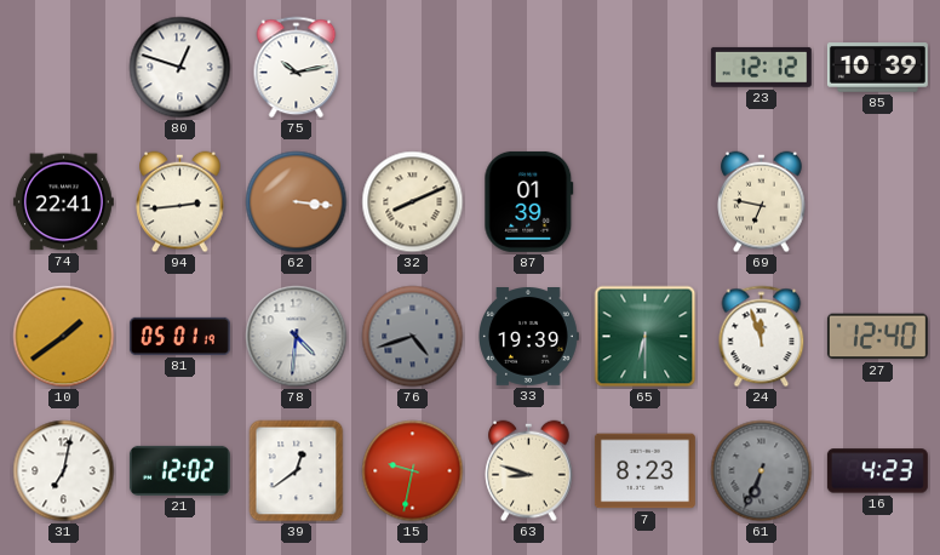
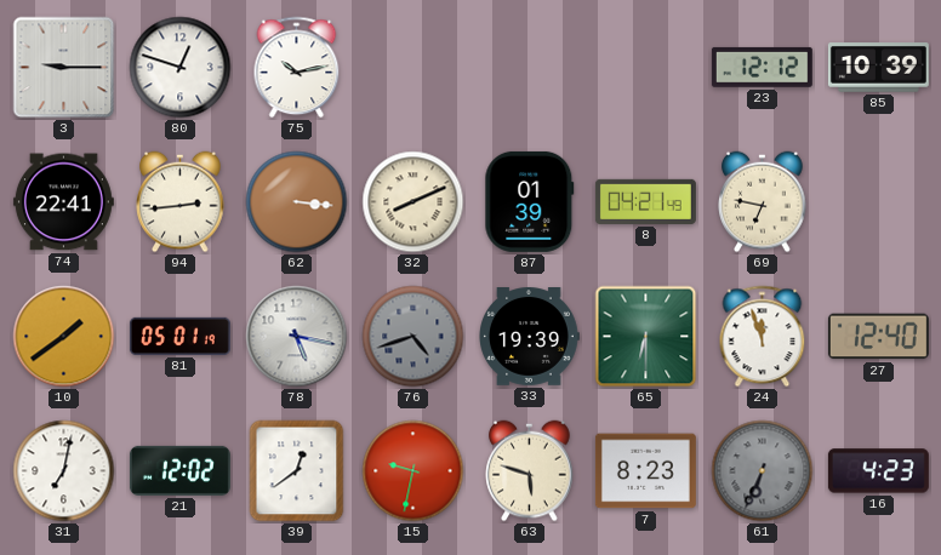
3: none -> 9:15
8: none -> 04:21
78: 4:31 -> 5:17
63: 8:48 -> 5:48
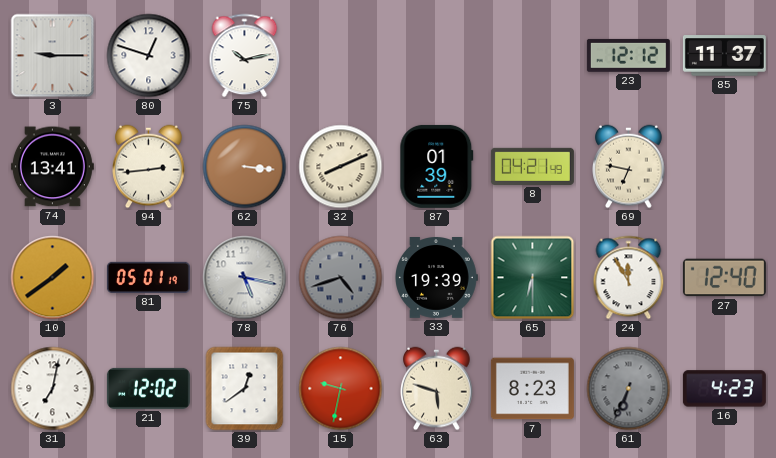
85: 10:39 -> 11:37
74: 22:41 -> 13:41
24: 11:57 -> 11:55
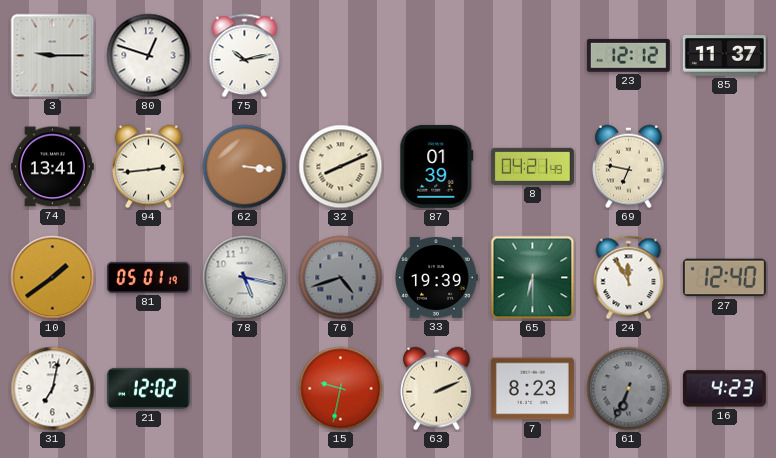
39: 12:39 -> none
63: 5:48 -> 2:11
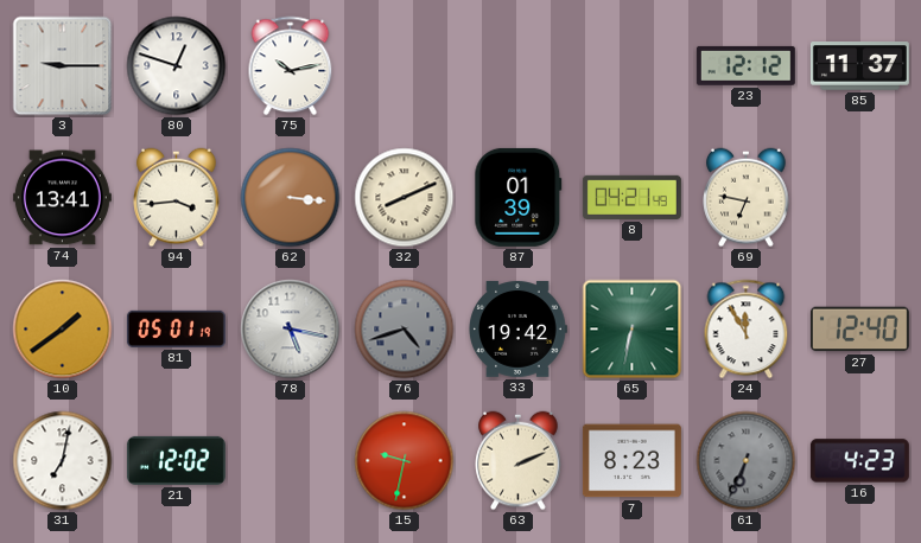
94: 2:44 -> 3:44
33: 19:39 -> 19:42
65: 6:30 -> 6:32
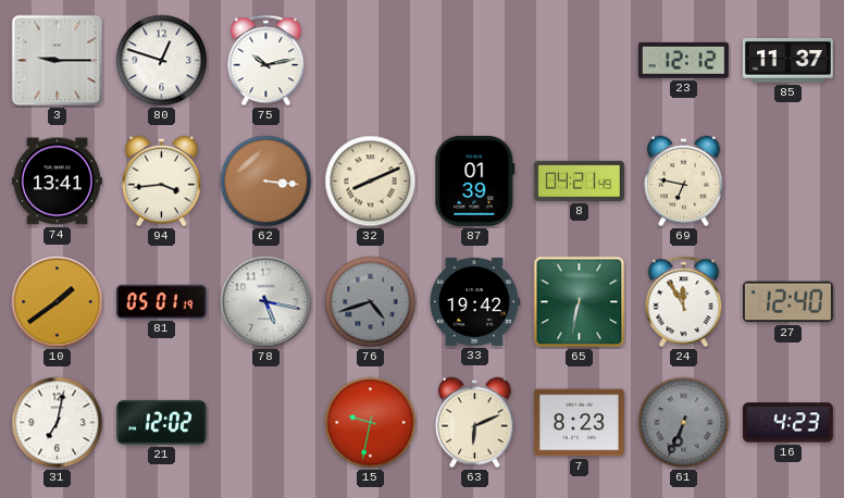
63: 2:11 -> 6:11
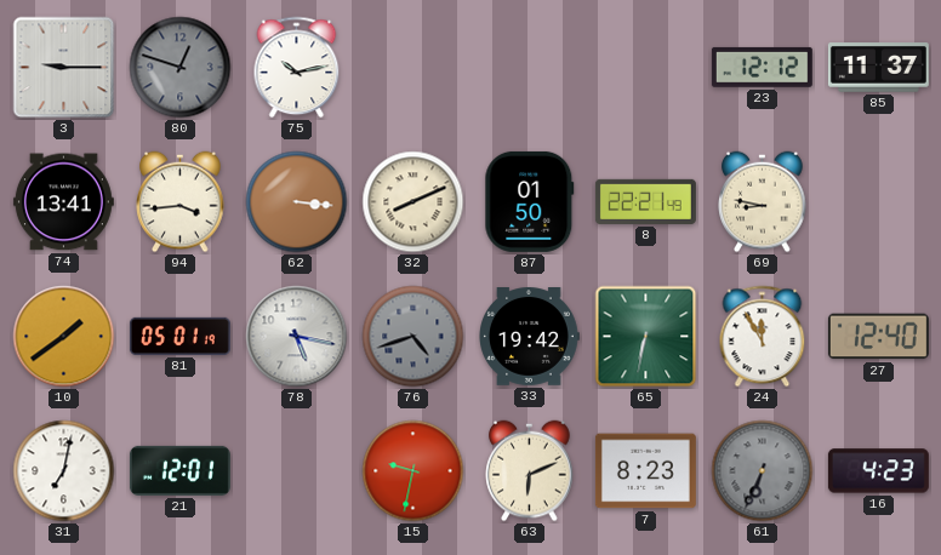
80 dial: white -> grey
87: 01:39 -> 01:50
8: 04:21 -> 22:21
69: 6:47 -> 8:47
21: 12:02 -> 12:01
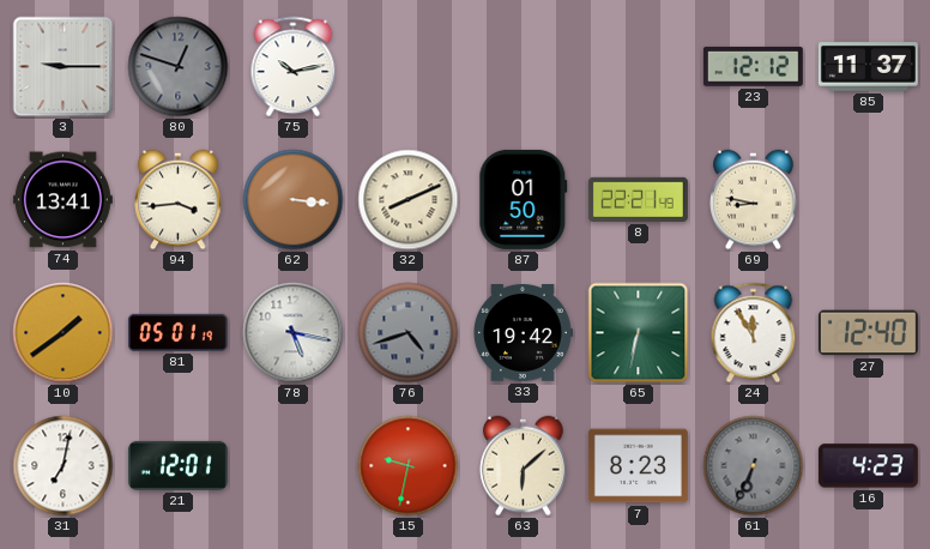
63: 6:11 -> 6:08
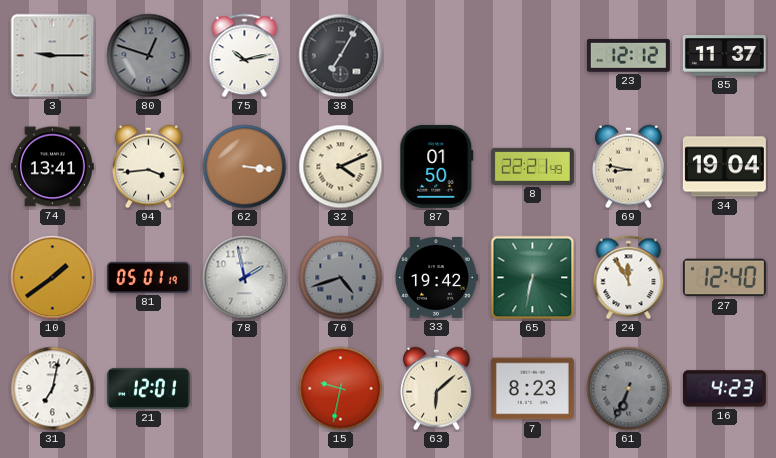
38: none -> 7:05
32: 8:11 -> 4:11
34: none -> 19:04
78: 5:17 -> 1:58
